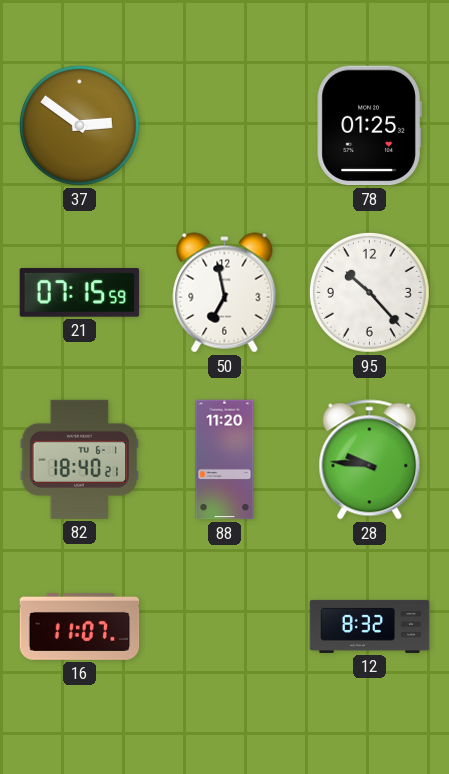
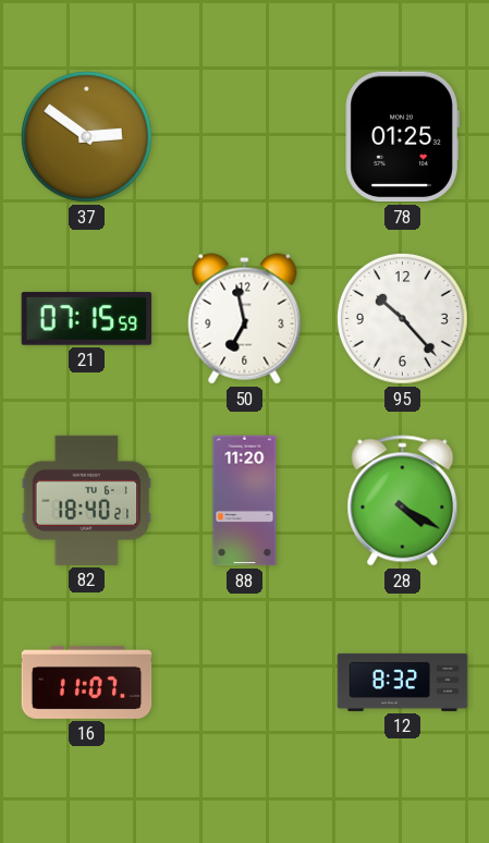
28: 9:46 -> 4:20
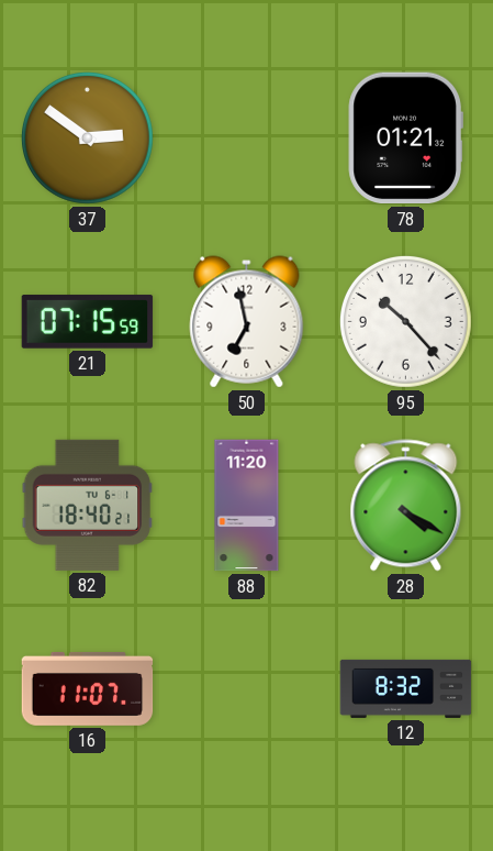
78: 01:25 -> 01:21
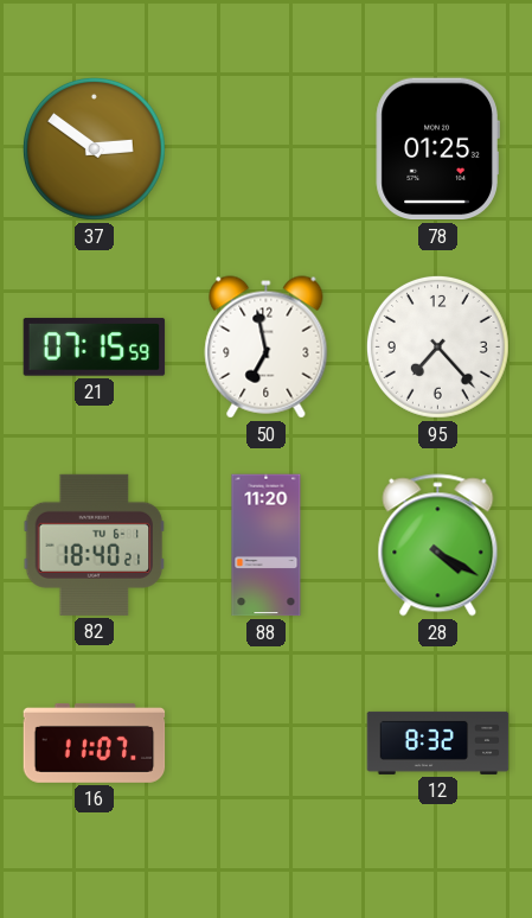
78: 01:21 -> 01:25
95: 10:23 -> 7:23
